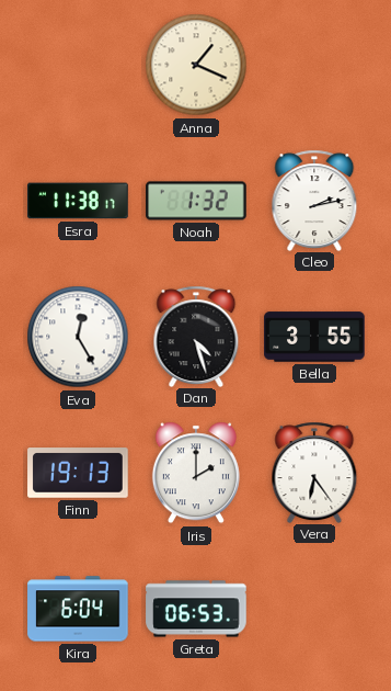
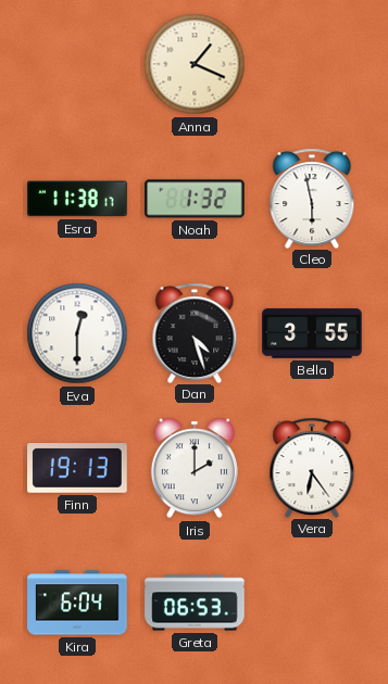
Cleo: 2:13 -> 5:58
Eva: 12:25 -> 12:30
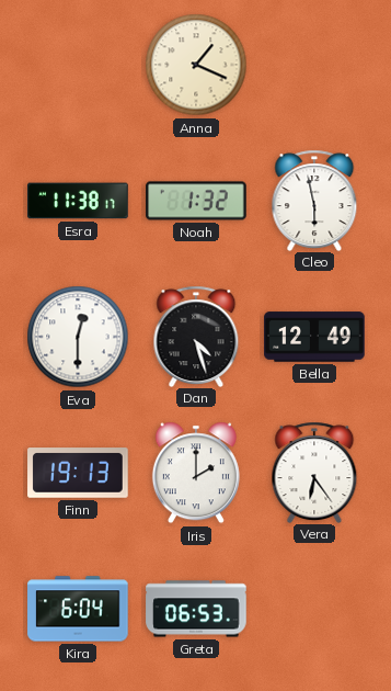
Bella: 3:55 -> 12:49
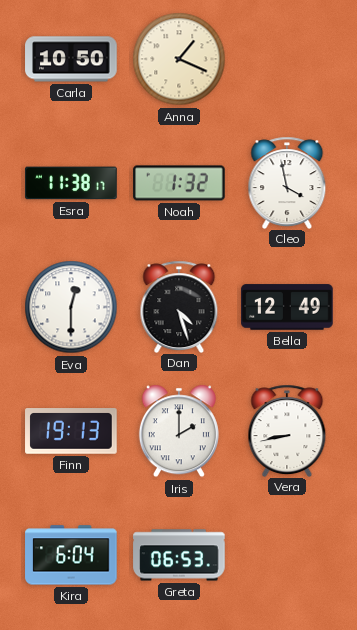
Carla: none -> 10:50
Cleo: 5:58 -> 3:58
Vera: 6:24 -> 8:43
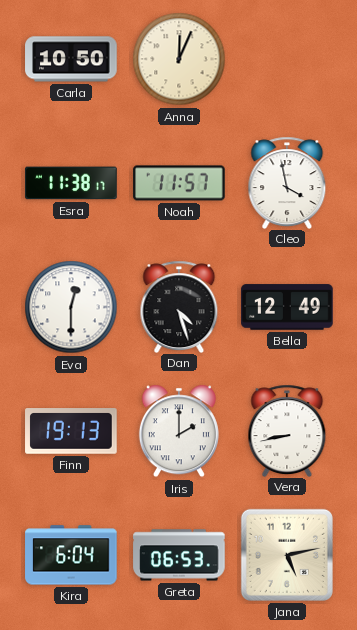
Anna: 1:19 -> 12:04
Noah: 1:32 -> 11:57
Jana: none -> 5:13
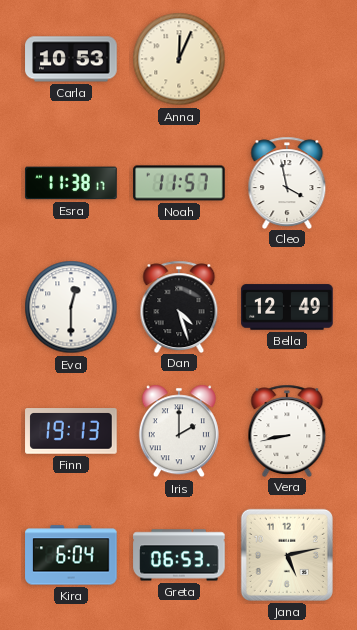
Carla: 10:50 -> 10:53
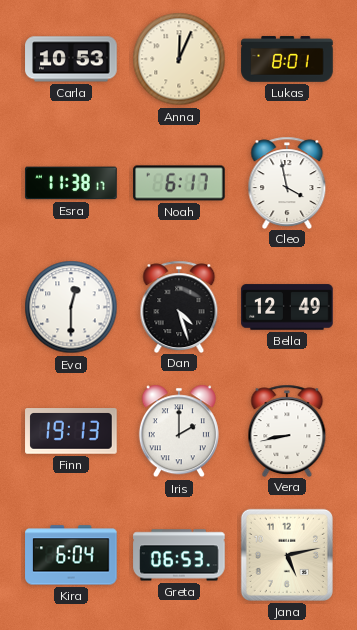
Lukas: none -> 8:01
Noah: 11:57 -> 6:17
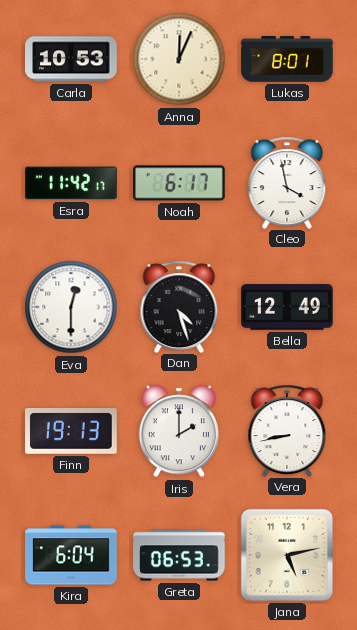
Esra: 11:38 -> 11:42
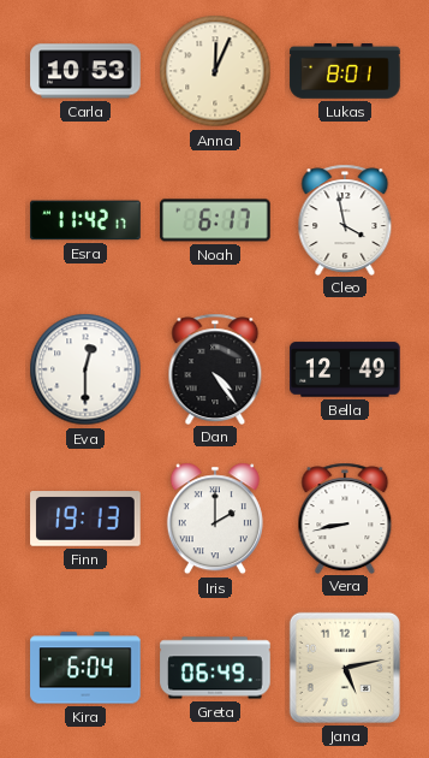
Dan: 4:27 -> 4:24
Greta: 06:53 -> 06:49
